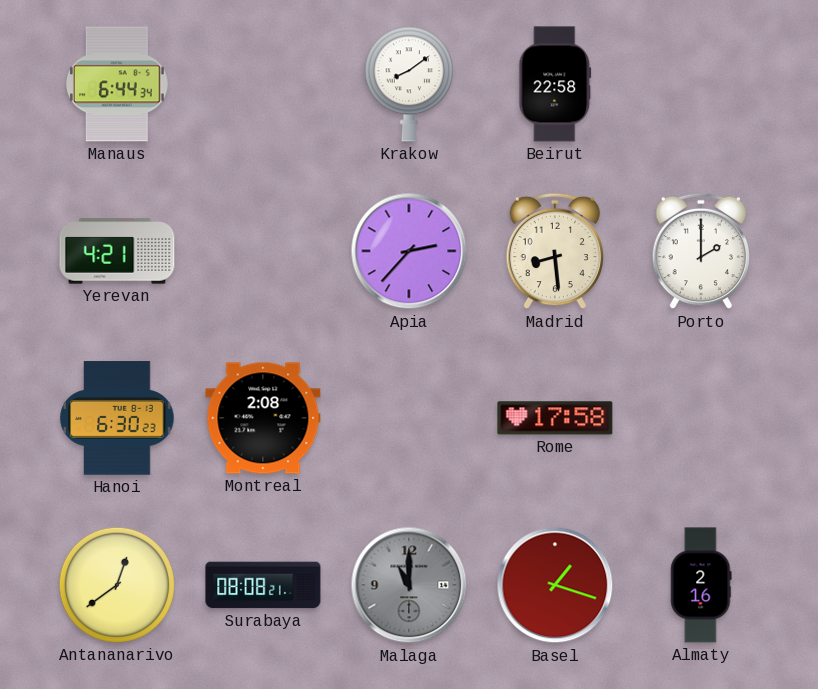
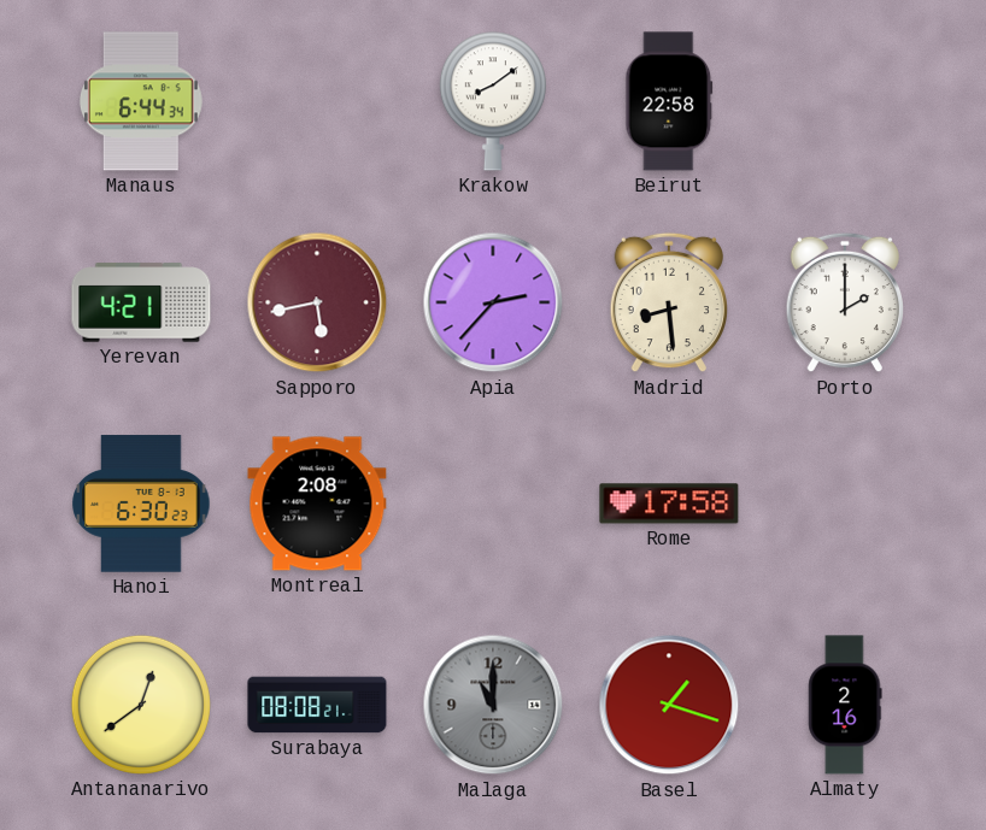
Sapporo: none -> 5:43
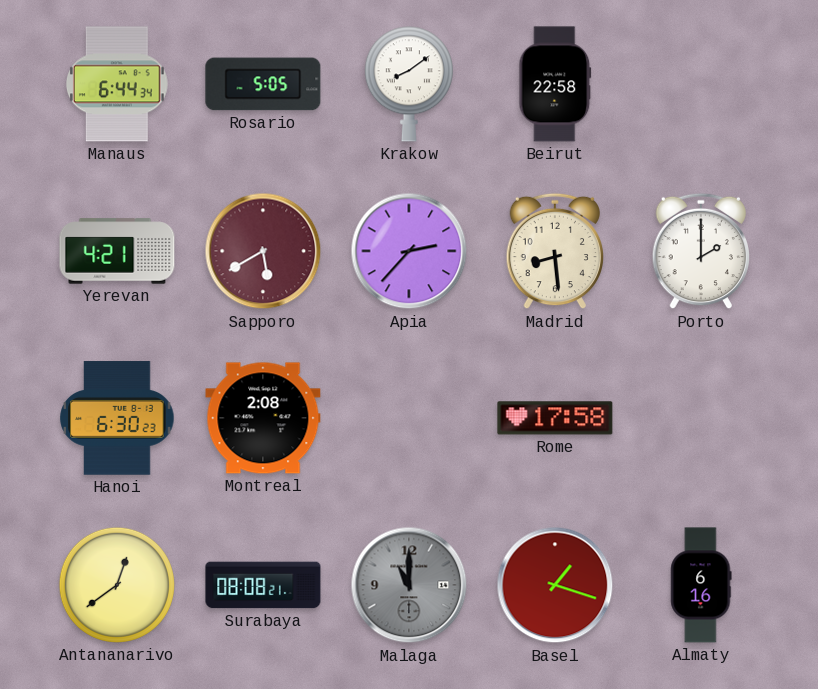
Rosario: none -> 5:05
Sapporo: 5:43 -> 5:40
Almaty: 2:16 -> 6:16
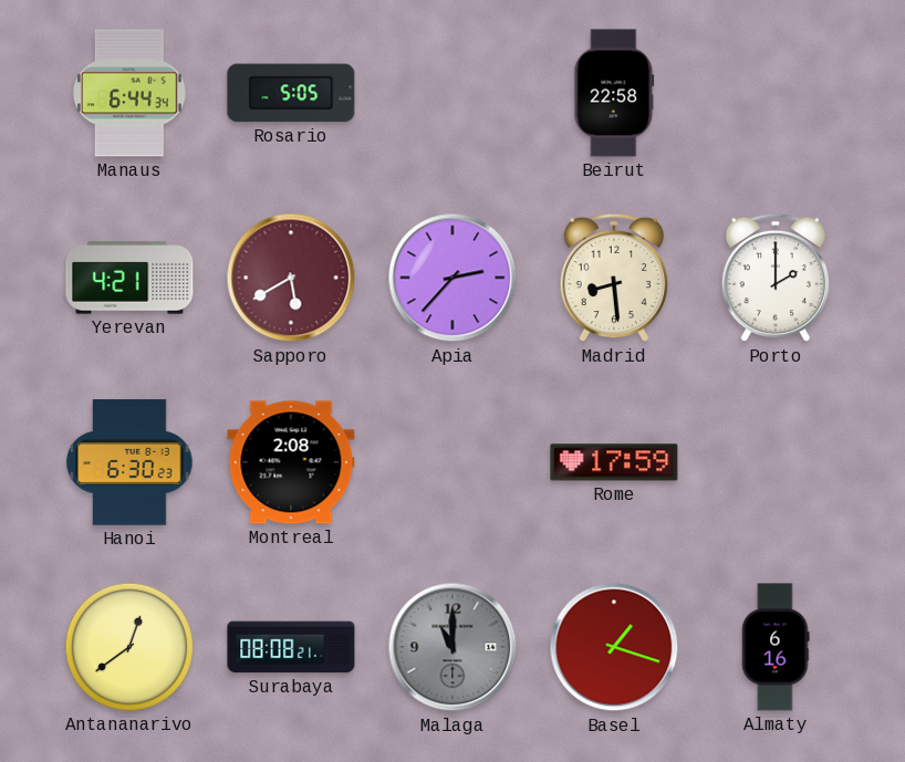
Krakow: 8:09 -> none
Rome: 17:58 -> 17:59
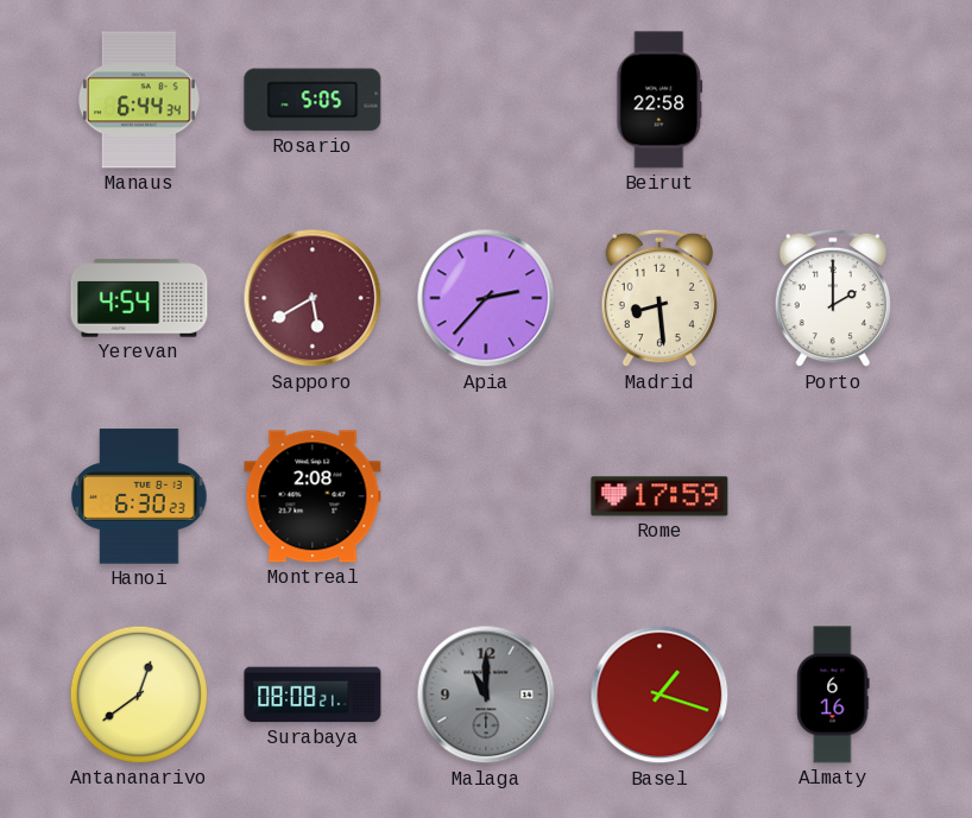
Yerevan: 4:21 -> 4:54
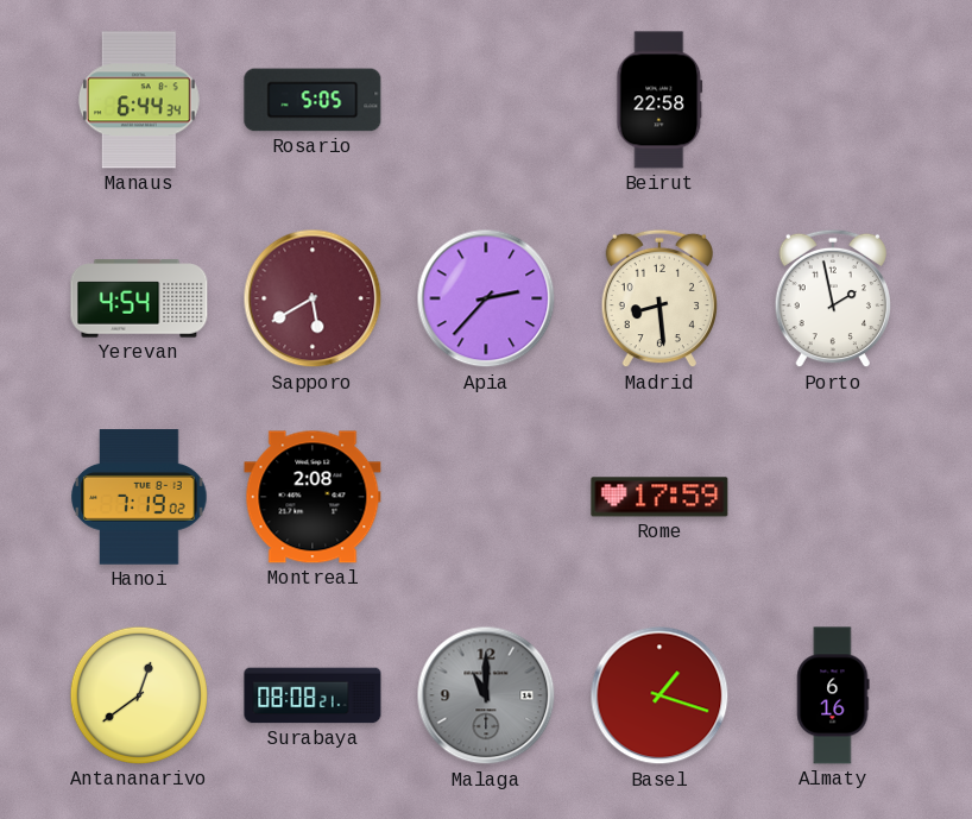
Porto: 2:00 -> 1:58
Hanoi: 6:30 -> 7:19
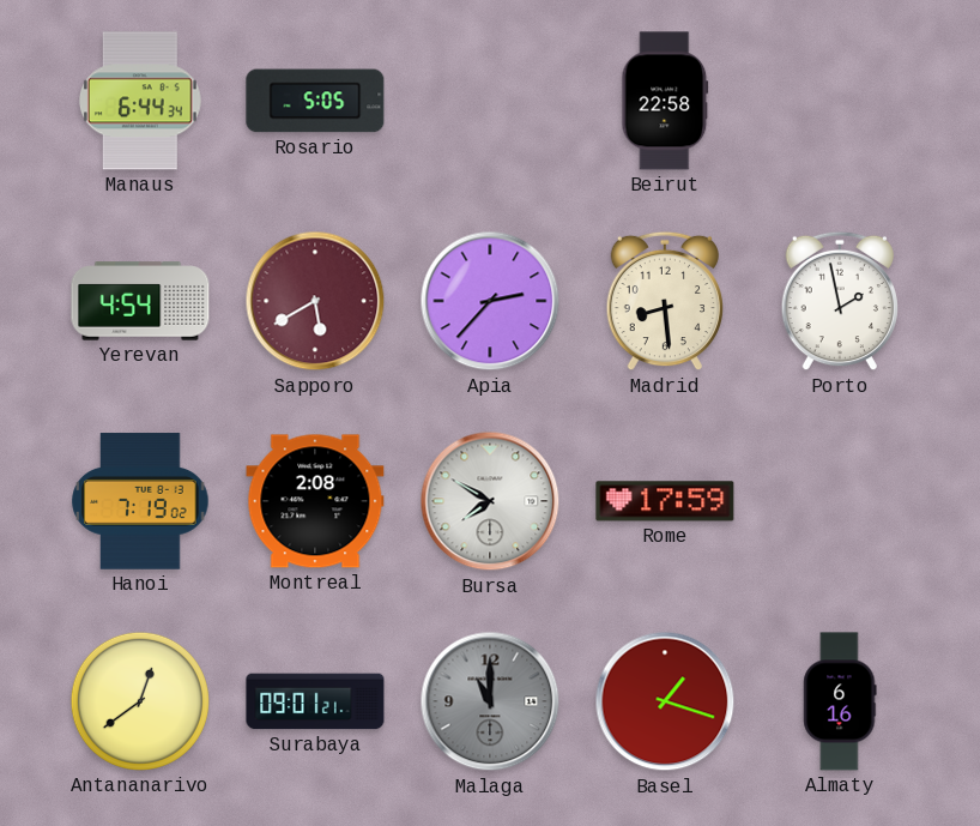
Bursa: none -> 7:50
Surabaya: 08:08 -> 09:01
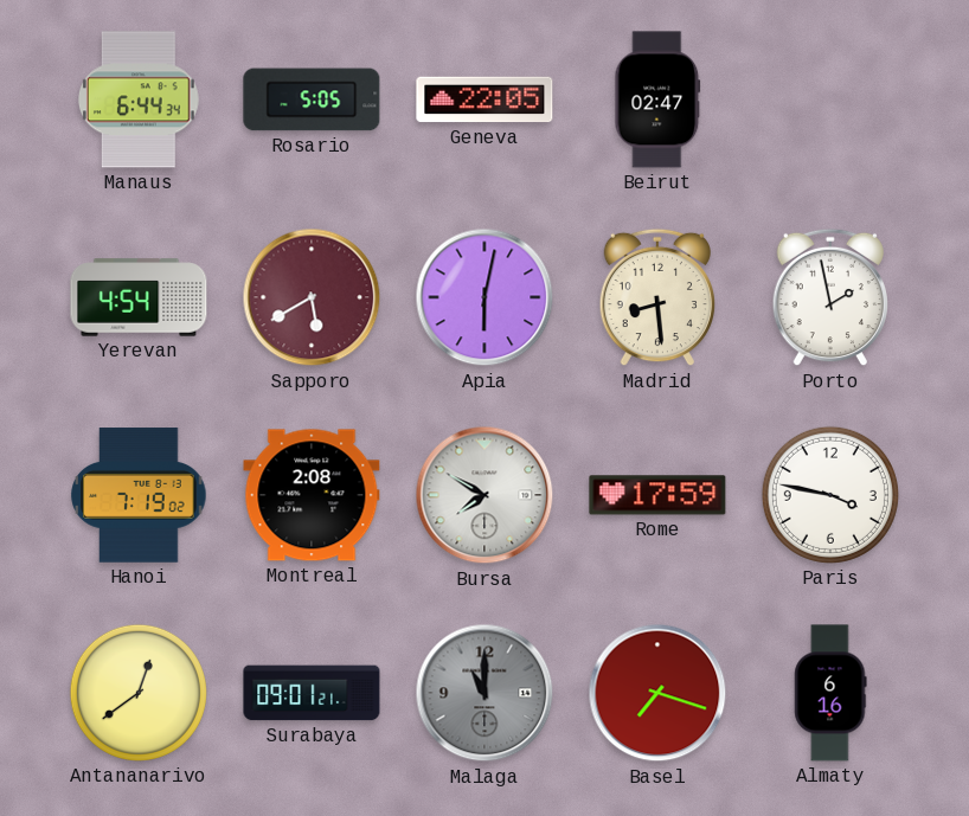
Geneva: none -> 22:05
Beirut: 22:58 -> 02:47
Apia: 2:37 -> 6:02
Paris: none -> 3:47
Basel: 1:18 -> 7:18
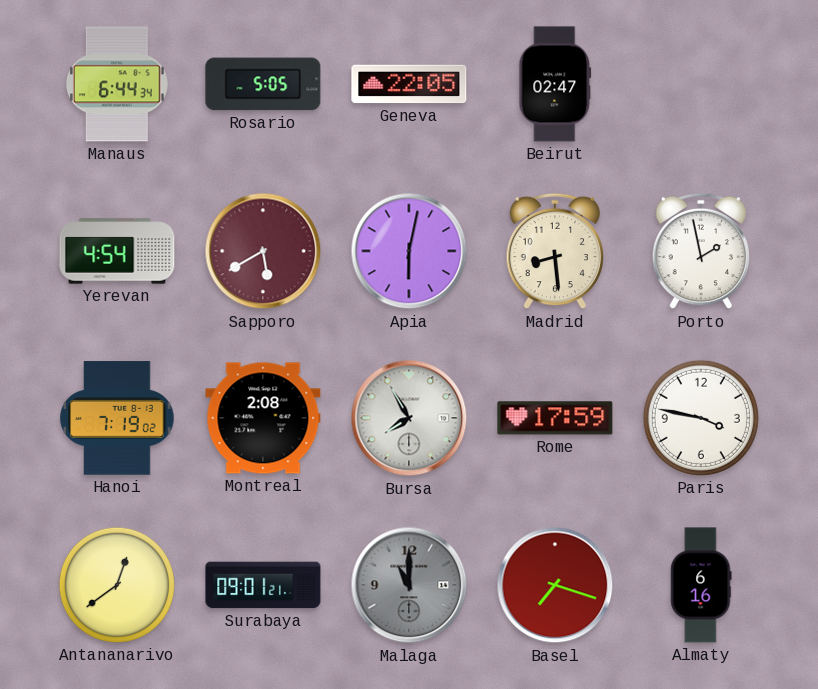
Bursa: 7:50 -> 7:55
